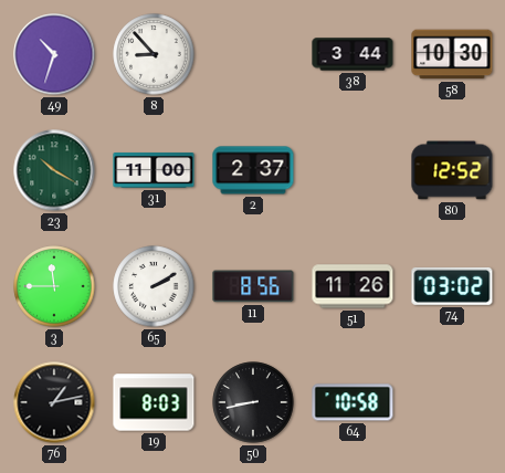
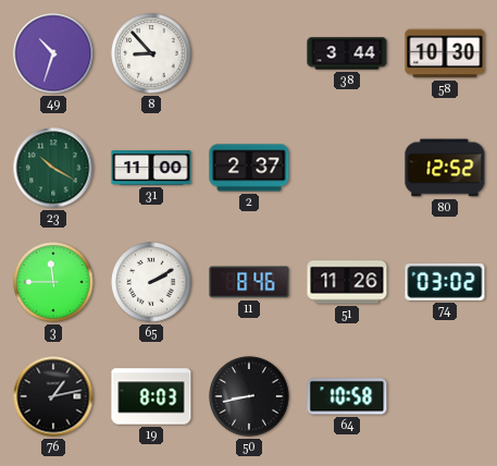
11: 8:56 -> 8:46
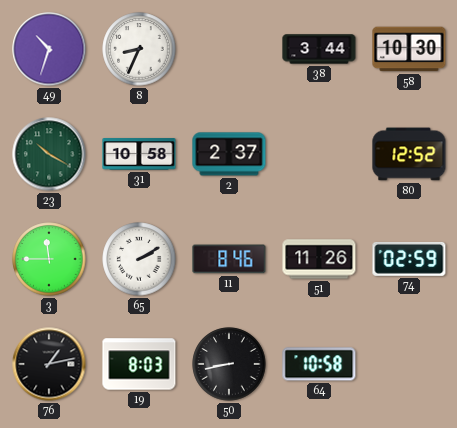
8: 8:53 -> 8:34
31: 11:00 -> 10:58
74: 03:02 -> 02:59
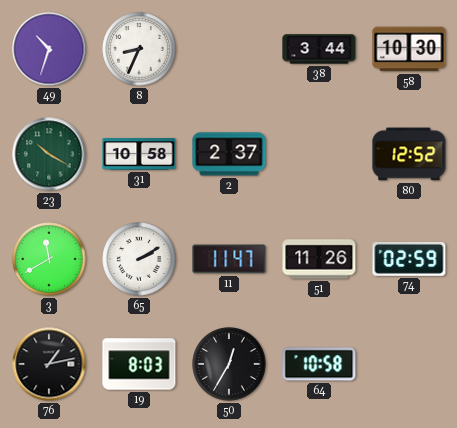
3: 11:45 -> 11:40
11: 8:46 -> 11:47
50: 8:43 -> 12:35
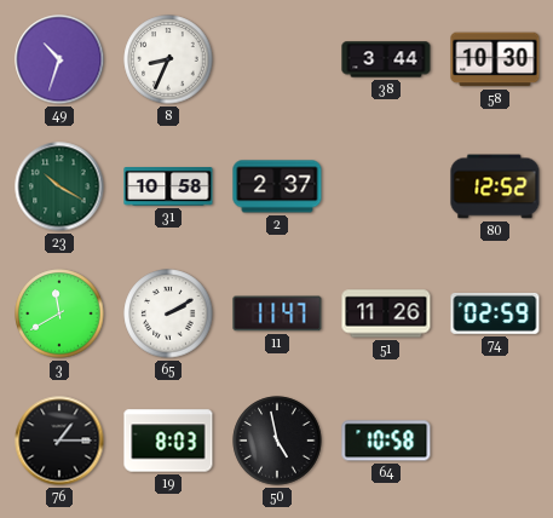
76: 1:13 -> 1:15
50: 12:35 -> 4:58
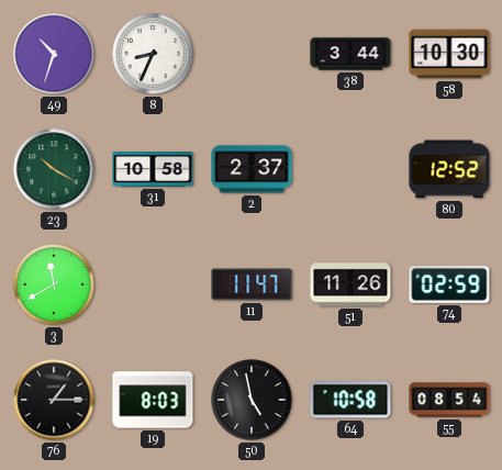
65: 2:10 -> none
55: none -> 08:54
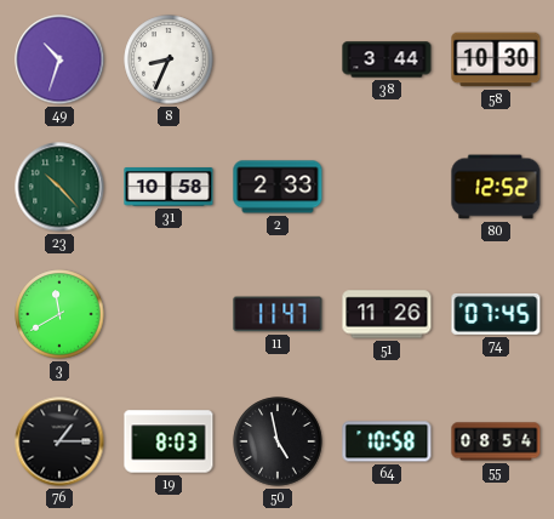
23: 10:20 -> 10:23
2: 2:37 -> 2:33
74: 02:59 -> 07:45
